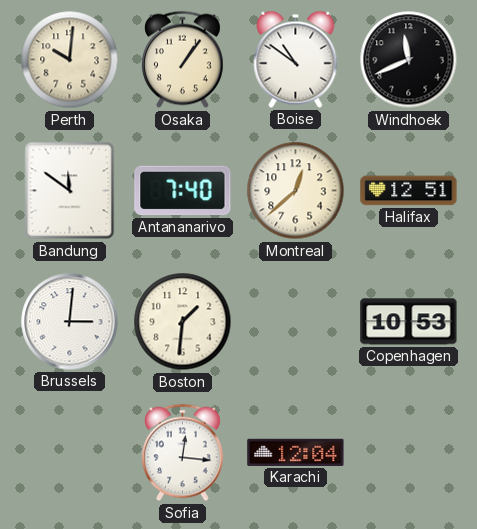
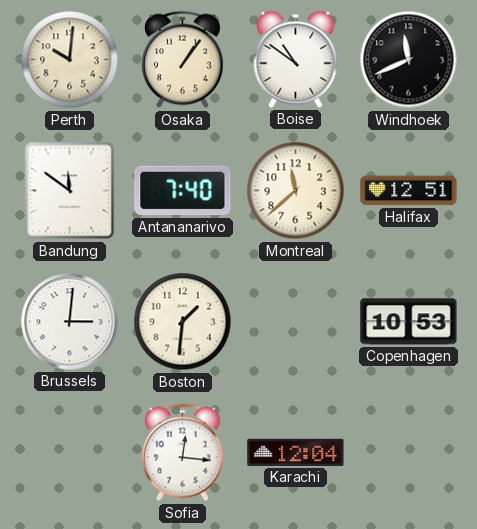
Montreal: 12:38 -> 11:38
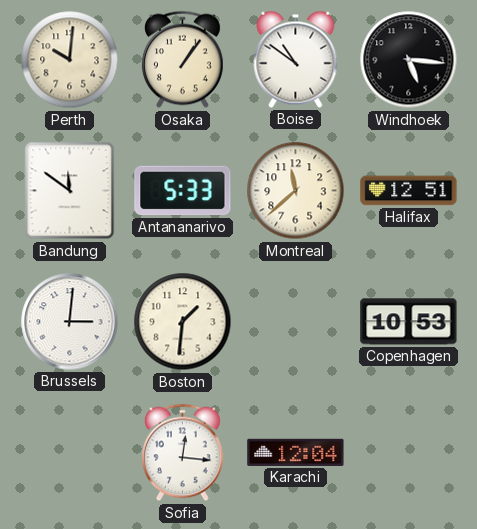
Windhoek: 11:41 -> 5:16
Antananarivo: 7:40 -> 5:33
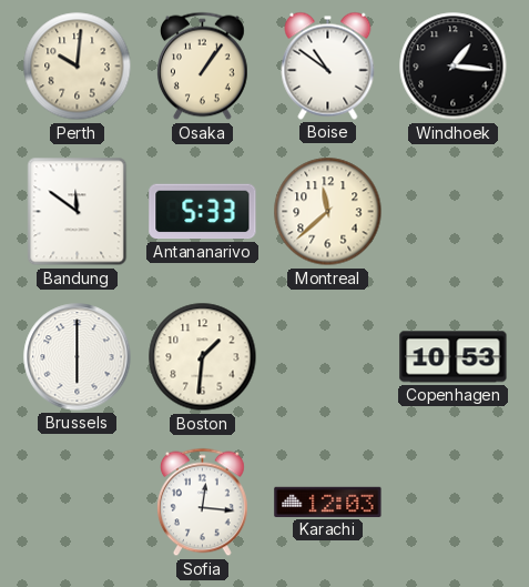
Windhoek: 5:16 -> 1:16
Halifax: 12:51 -> none
Brussels: 3:01 -> 6:00
Karachi: 12:04 -> 12:03
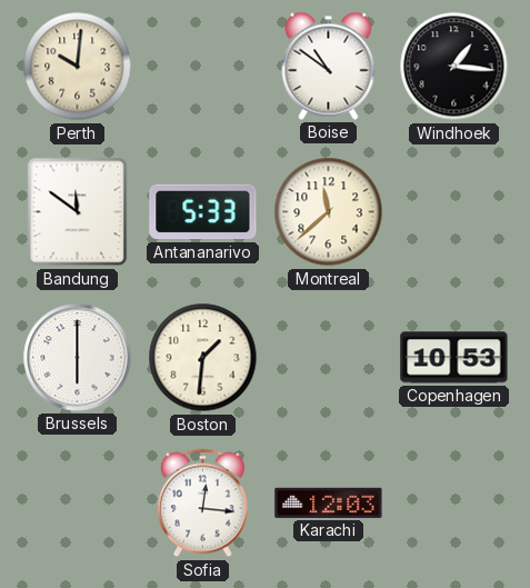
Osaka: 1:06 -> none
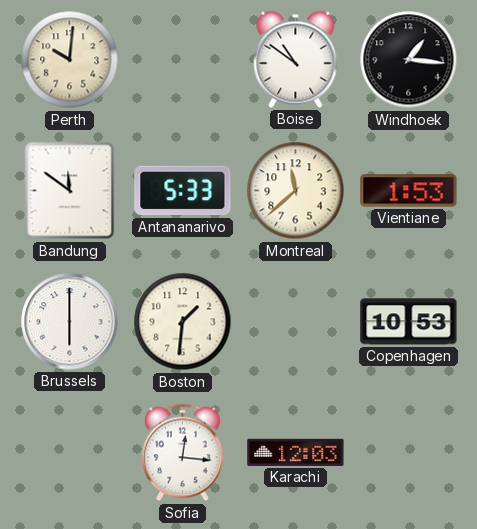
Vientiane: none -> 1:53
